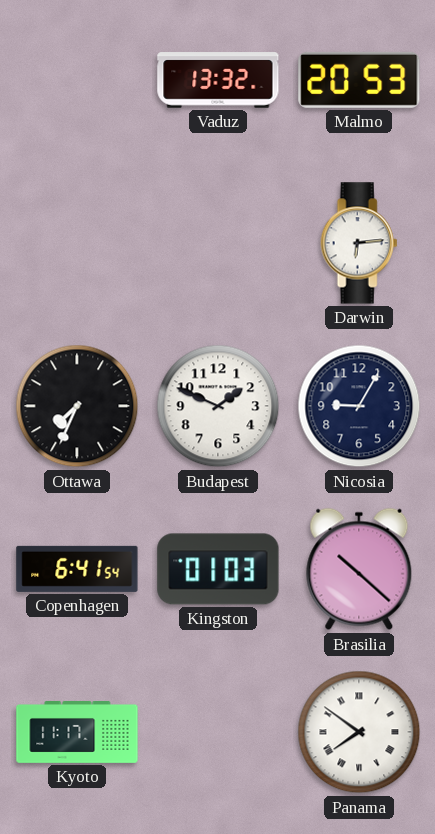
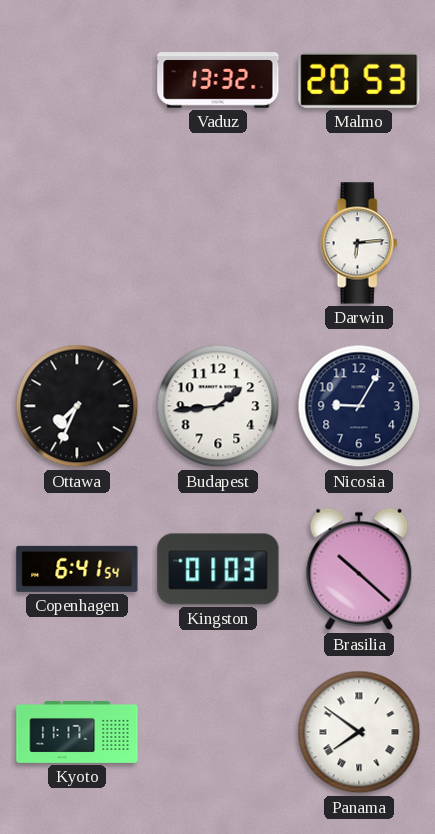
Budapest: 1:49 -> 1:44
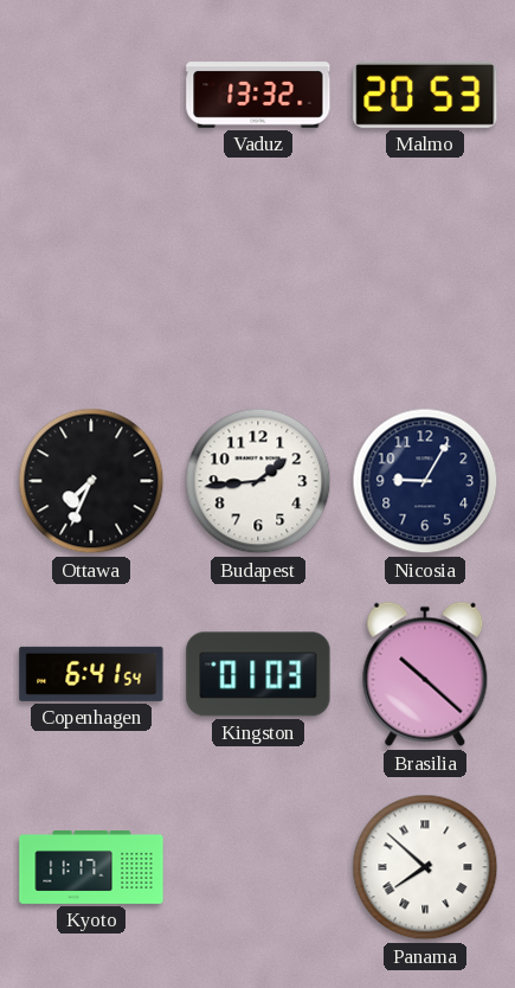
Darwin: 6:14 -> none
Panama: 7:51 -> 7:52
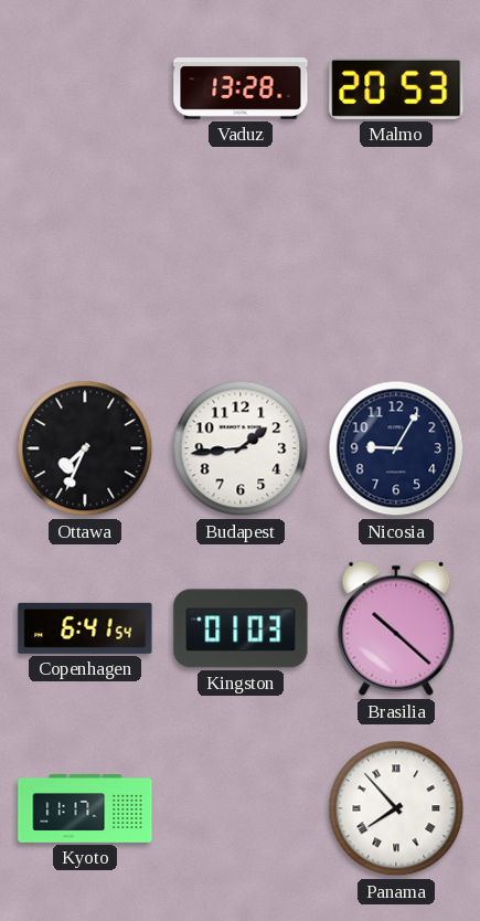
Vaduz: 13:32 -> 13:28
Panama: 7:52 -> 7:53
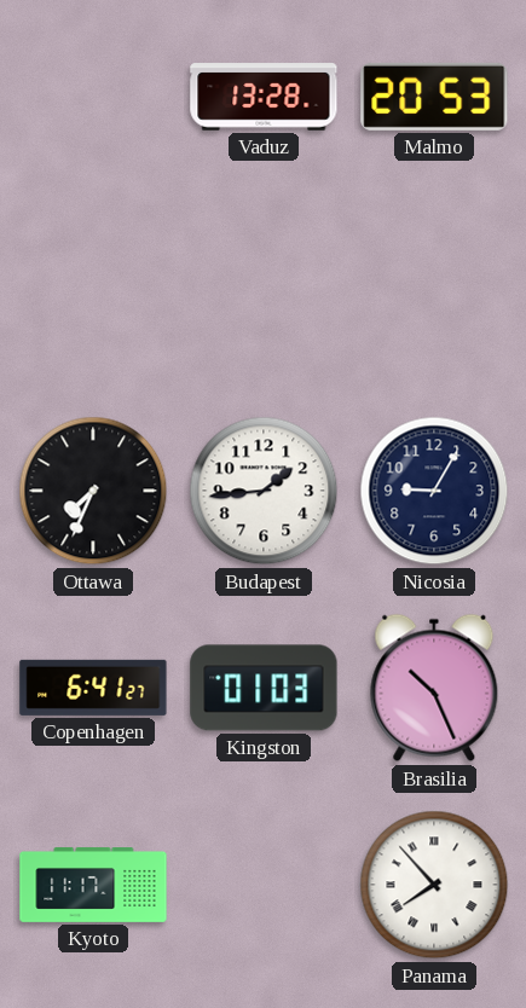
Copenhagen: 6:41:54 -> 6:41:27
Brasilia: 10:22 -> 10:26
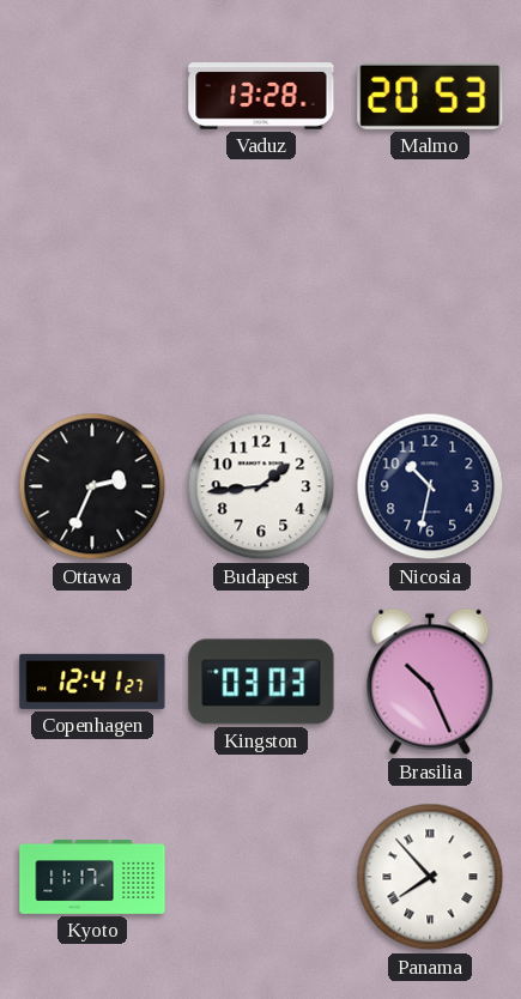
Ottawa: 7:34 -> 2:34
Nicosia: 9:05 -> 10:32
Copenhagen: 6:41 -> 12:41
Kingston: 01:03 -> 03:03
